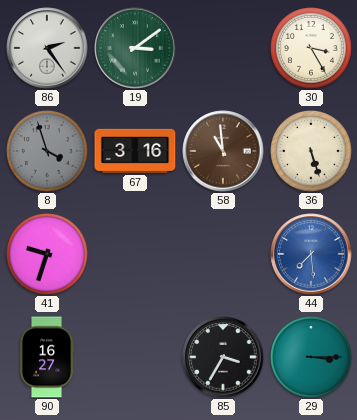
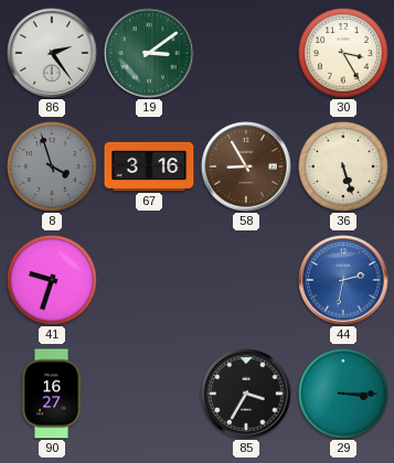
58: 10:59 -> 8:55
44: 7:29 -> 2:32
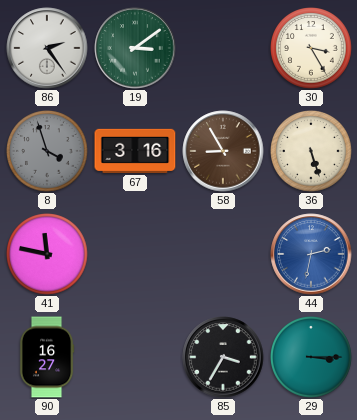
41: 9:33 -> 11:47
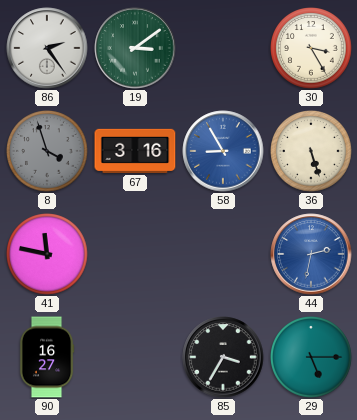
58 dial: brown -> blue
29: 3:15 -> 5:15
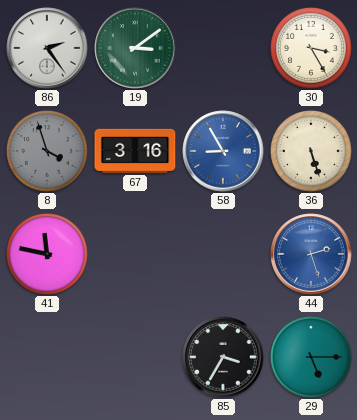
44: 2:32 -> 2:27
90: 16:27 -> none
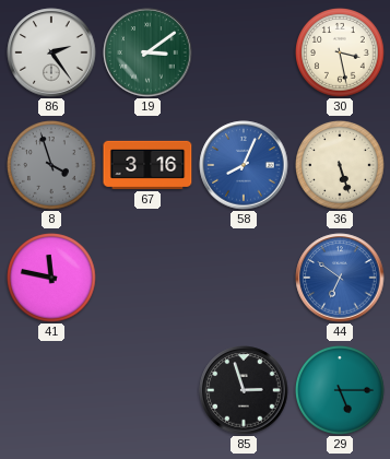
30: 3:25 -> 3:28
58: 8:55 -> 8:04
44: 2:27 -> 6:51
85: 3:35 -> 2:57
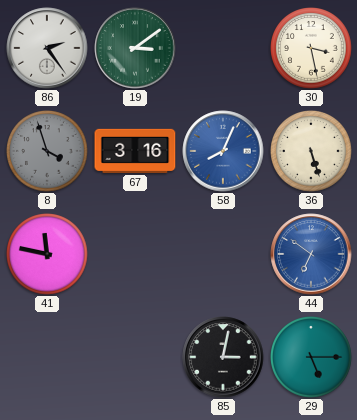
85: 2:57 -> 3:02
